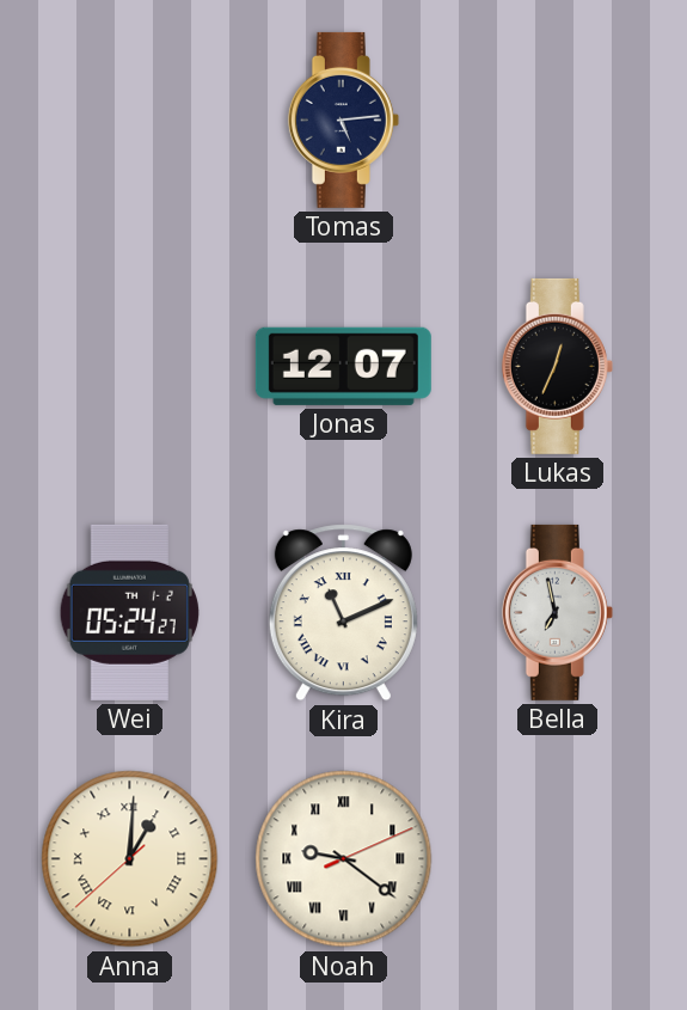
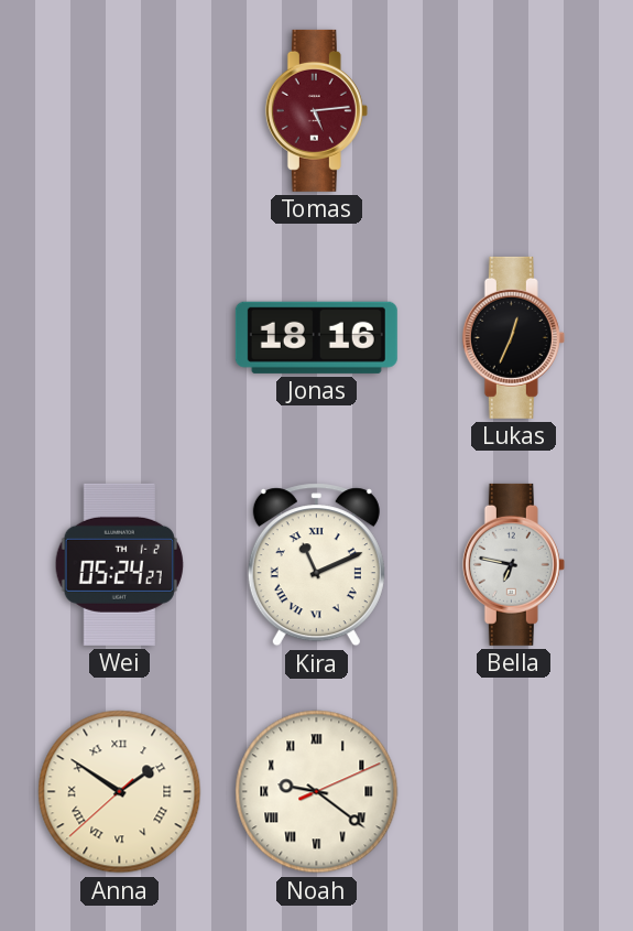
Tomas dial: navy -> burgundy
Jonas: 12:07 -> 18:16
Bella: 6:58 -> 6:47
Anna: 1:00 -> 1:50
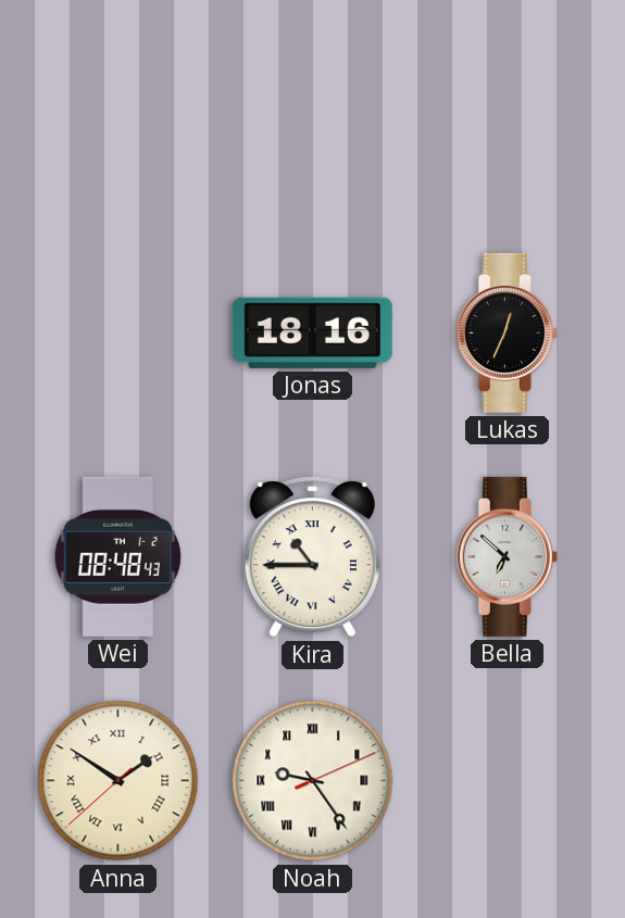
Tomas: 5:14 -> none
Wei: 05:24 -> 08:48
Kira: 11:11 -> 10:45
Bella: 6:47 -> 6:52
Noah: 9:21 -> 9:24
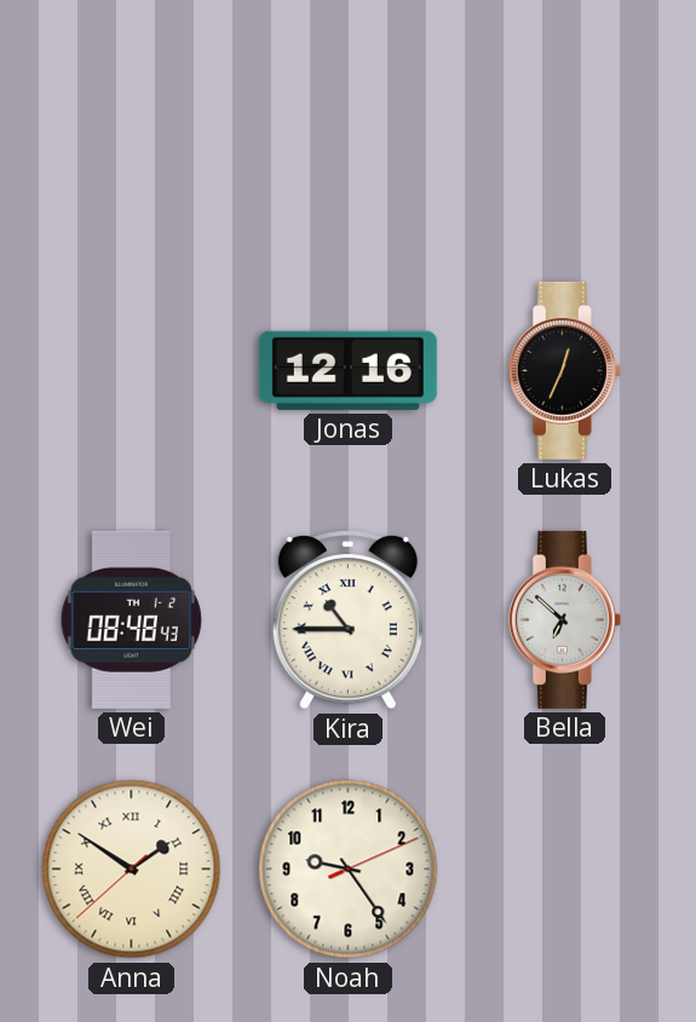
Jonas: 18:16 -> 12:16
Noah numerals: Roman -> Arabic
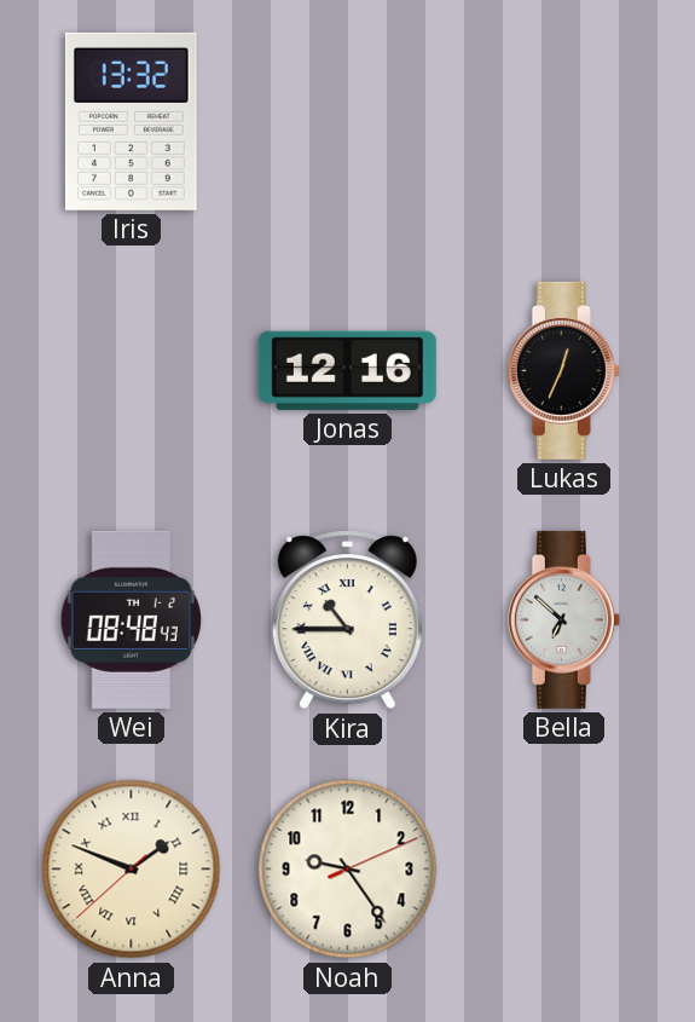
Iris: none -> 13:32
Anna: 1:50 -> 1:48
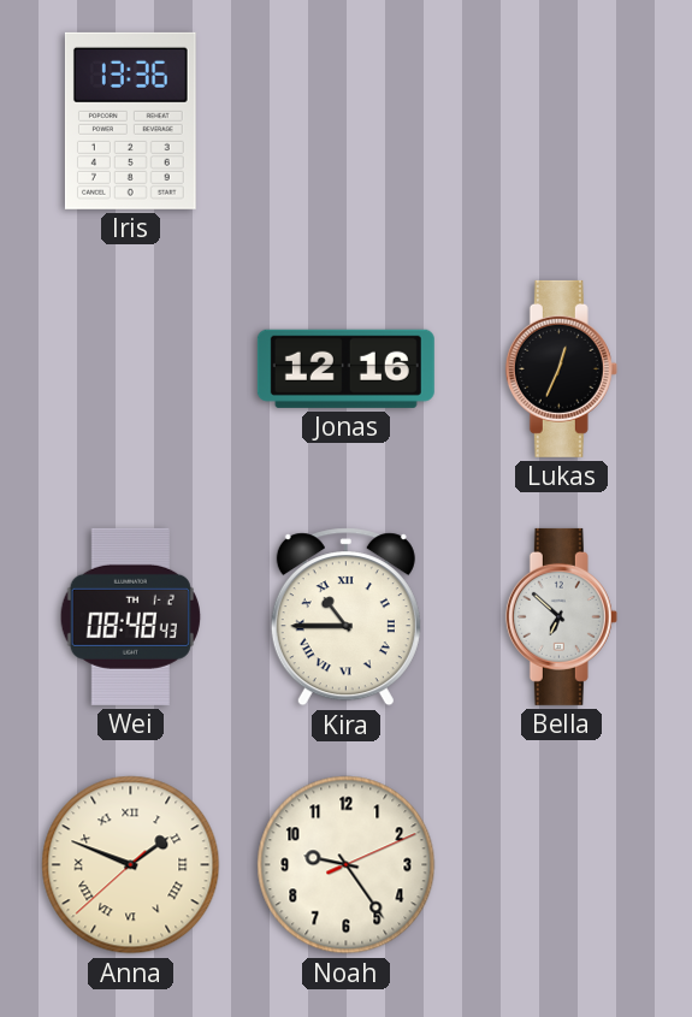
Iris: 13:32 -> 13:36
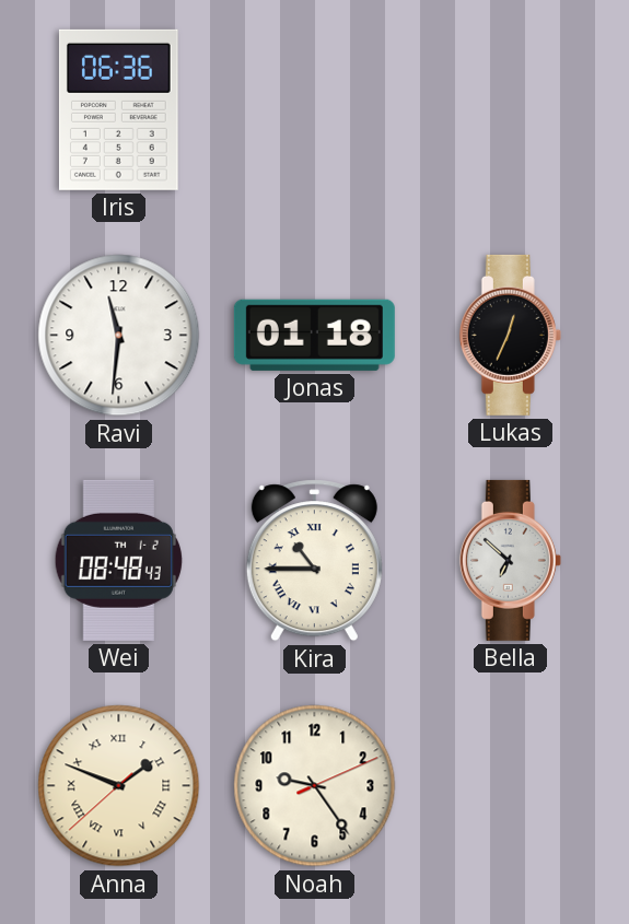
Iris: 13:36 -> 06:36
Ravi: none -> 11:31
Jonas: 12:16 -> 01:18
